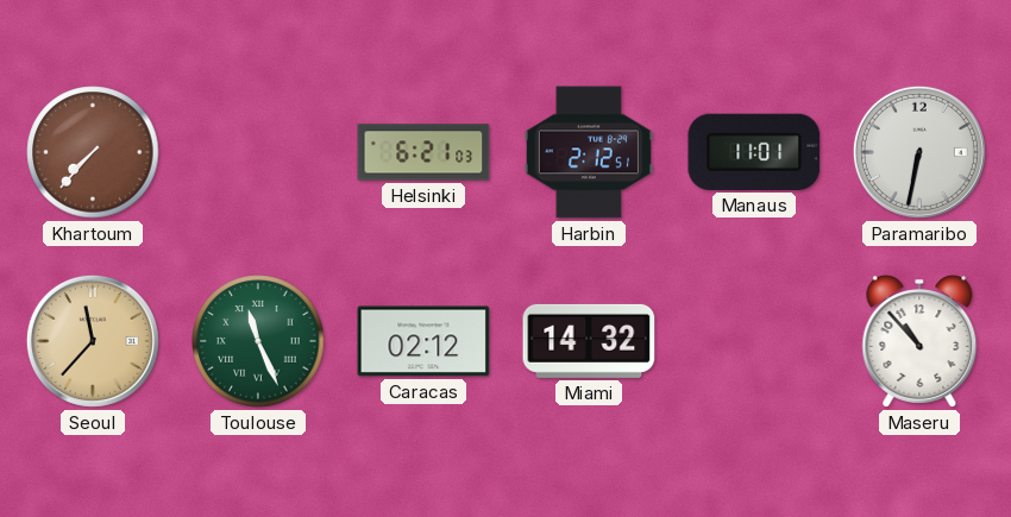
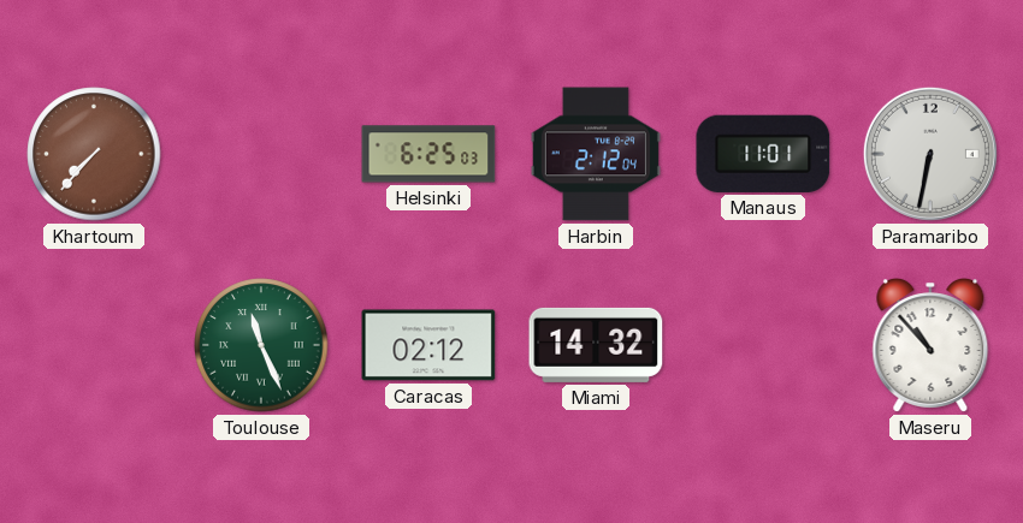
Helsinki: 6:21 -> 6:25
Harbin: 2:12:51 -> 2:12:04
Seoul: 11:37 -> none
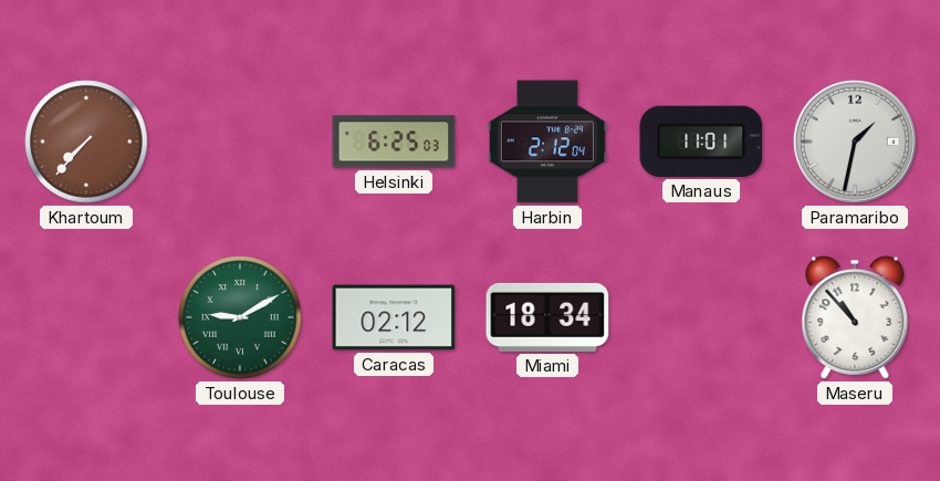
Paramaribo: 6:32 -> 1:32
Toulouse: 11:26 -> 9:10
Miami: 14:32 -> 18:34
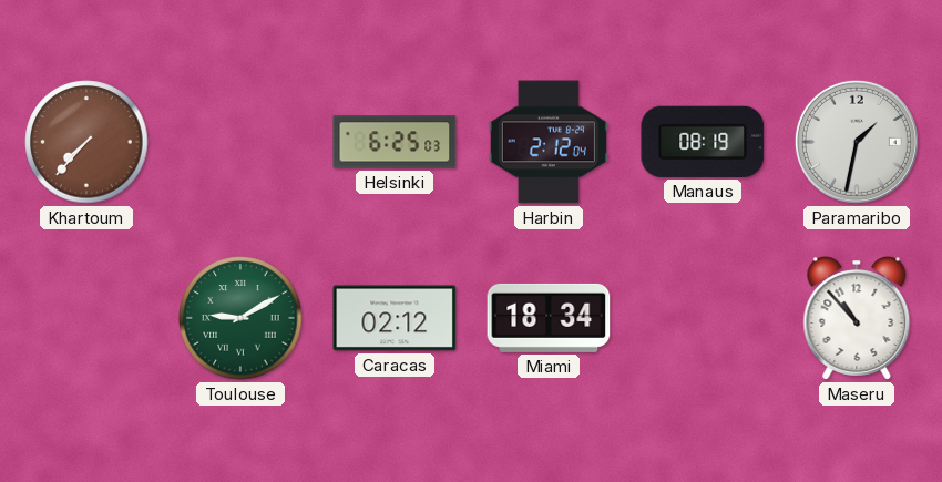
Manaus: 11:01 -> 08:19
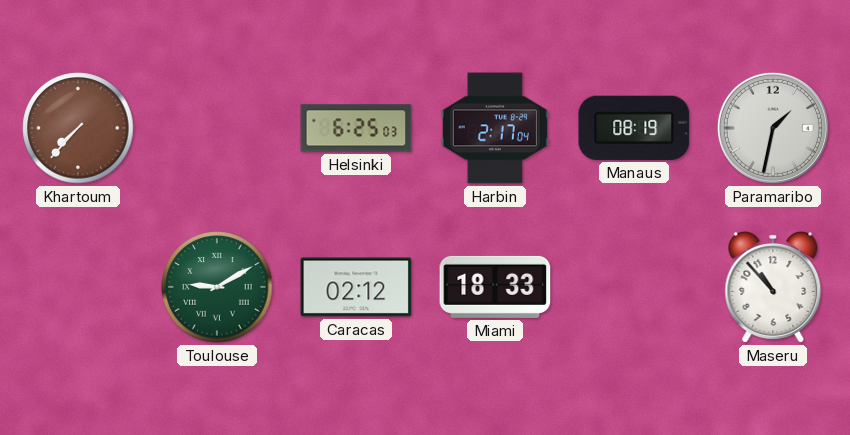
Harbin: 2:12 -> 2:17
Miami: 18:34 -> 18:33
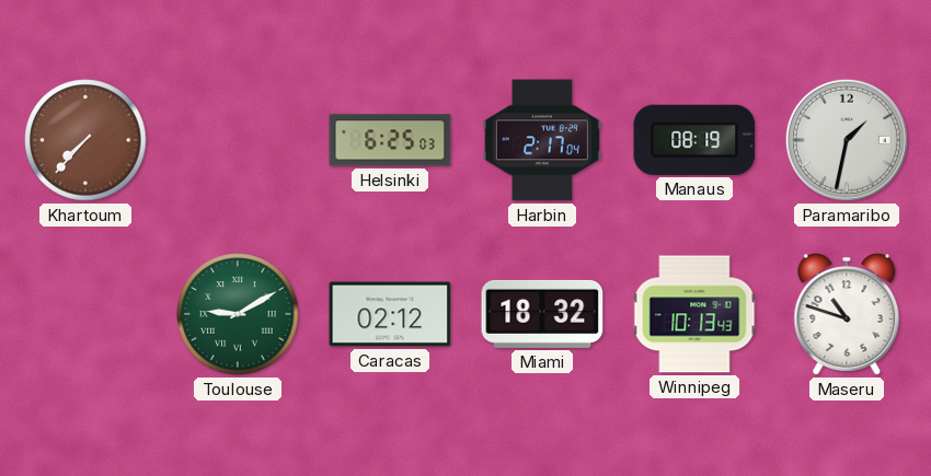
Miami: 18:33 -> 18:32
Winnipeg: none -> 10:13
Maseru: 10:53 -> 10:48
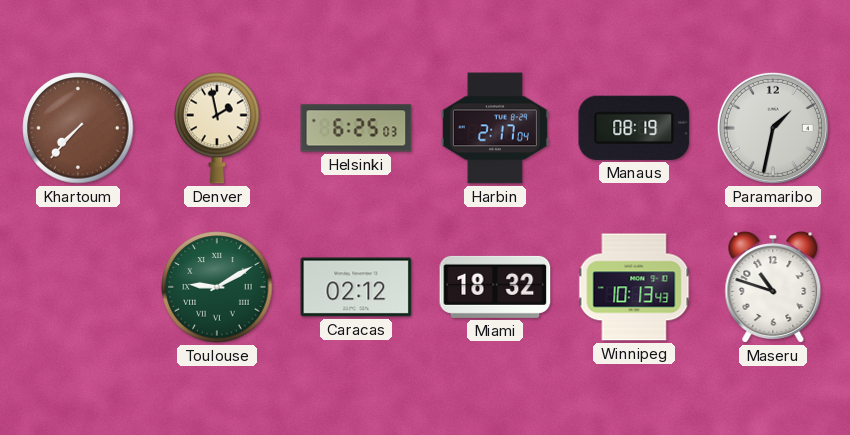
Denver: none -> 1:58
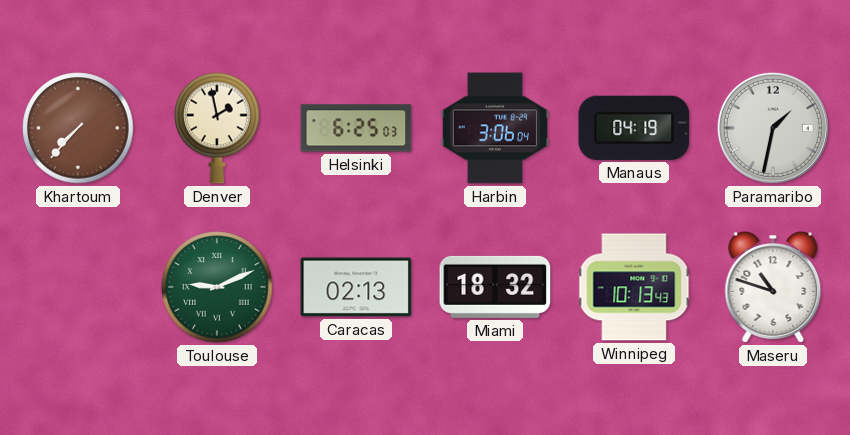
Harbin: 2:17 -> 3:06
Manaus: 08:19 -> 04:19
Toulouse: 9:10 -> 9:11
Caracas: 02:12 -> 02:13
